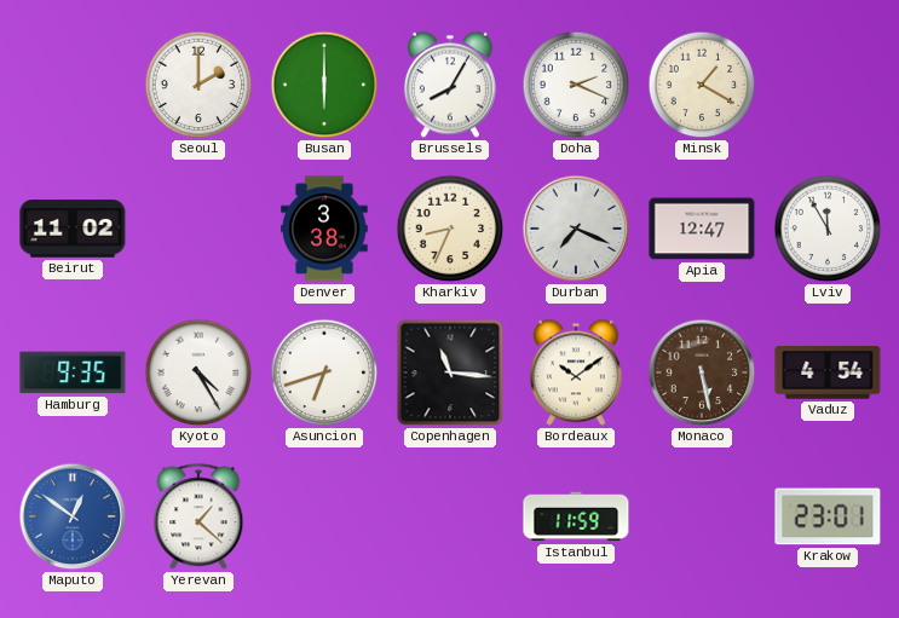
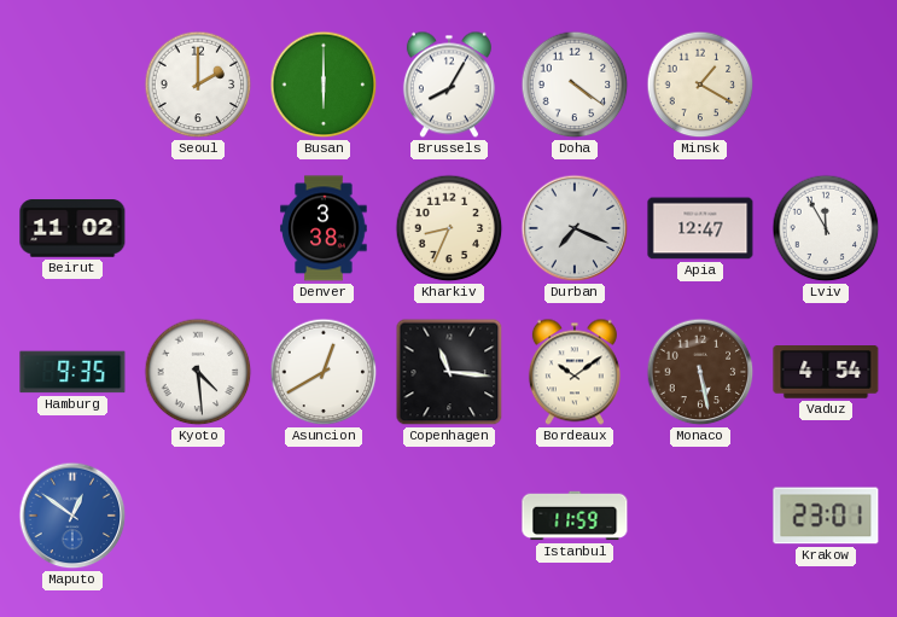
Doha: 2:19 -> 4:21
Kyoto: 4:25 -> 4:29
Asuncion: 6:42 -> 12:40
Yerevan: 1:22 -> none
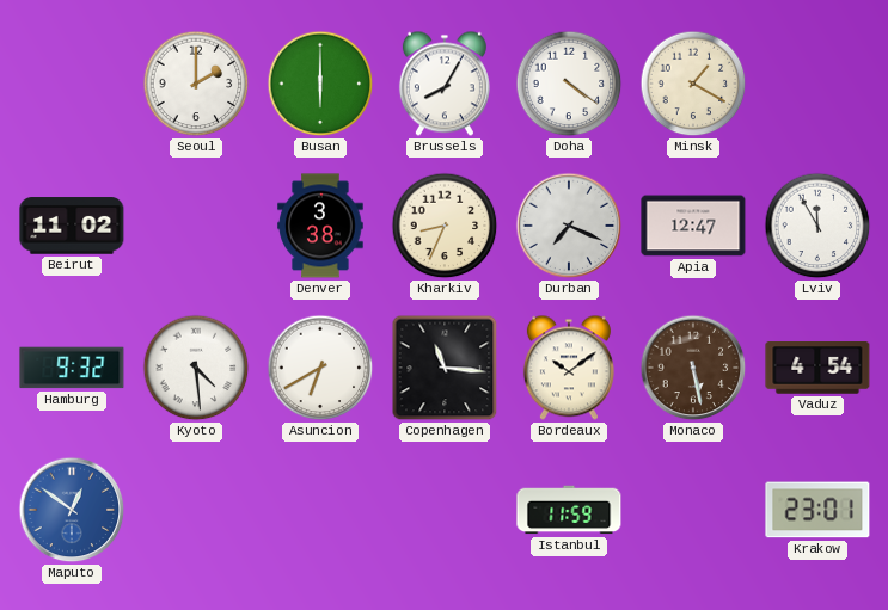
Hamburg: 9:35 -> 9:32
Asuncion: 12:40 -> 6:40
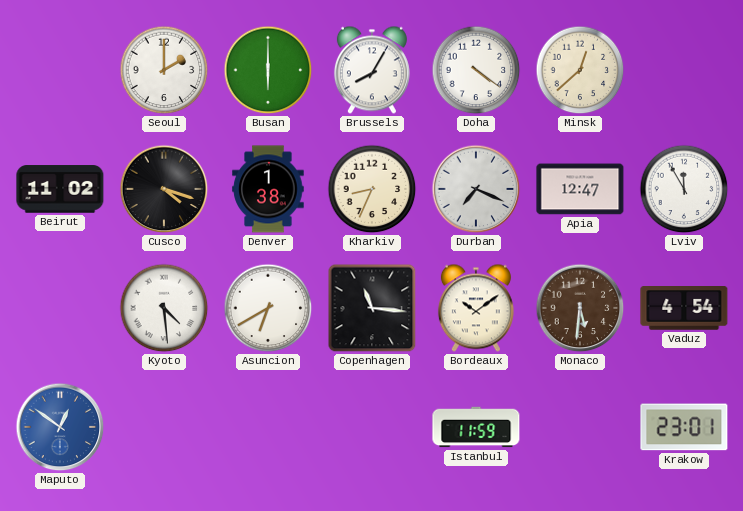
Minsk: 1:20 -> 12:38
Cusco: none -> 4:18
Denver: 3:38 -> 1:38
Hamburg: 9:32 -> none
Monaco: 5:28 -> 5:31
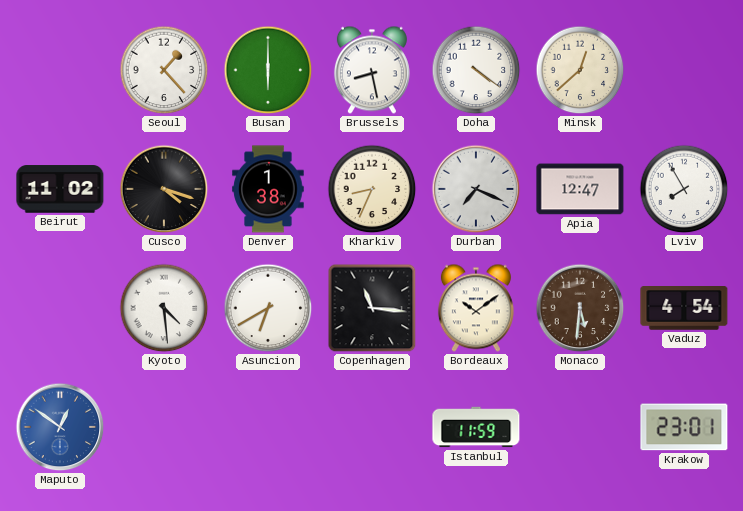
Seoul: 2:00 -> 1:23
Brussels: 8:05 -> 8:28
Lviv: 11:55 -> 7:55
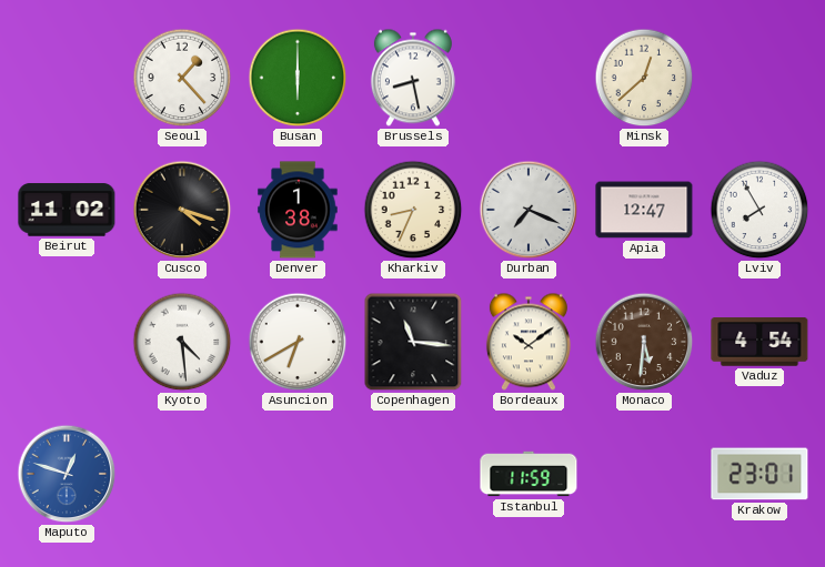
Doha: 4:21 -> none
Maputo: 12:51 -> 12:48
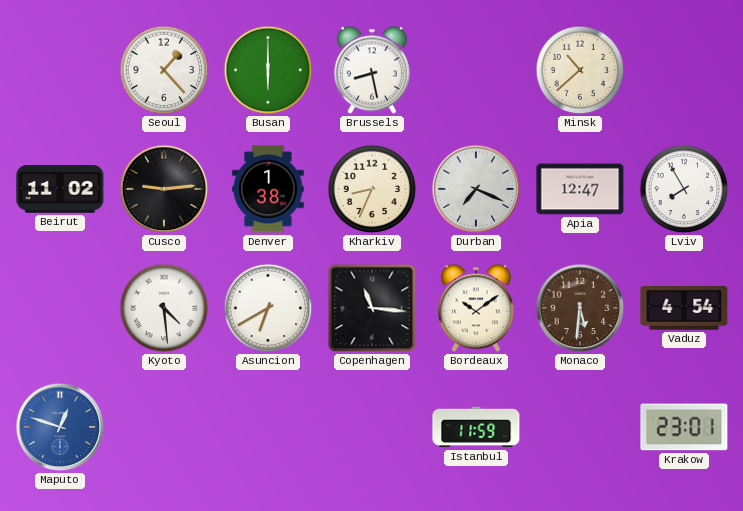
Minsk: 12:38 -> 10:38
Cusco: 4:18 -> 9:14
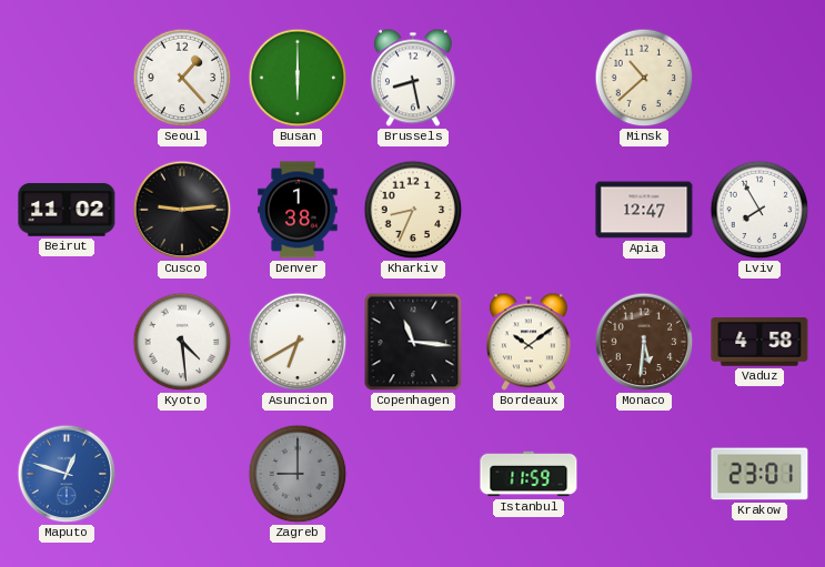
Durban: 7:19 -> none
Vaduz: 4:54 -> 4:58
Zagreb: none -> 9:00
